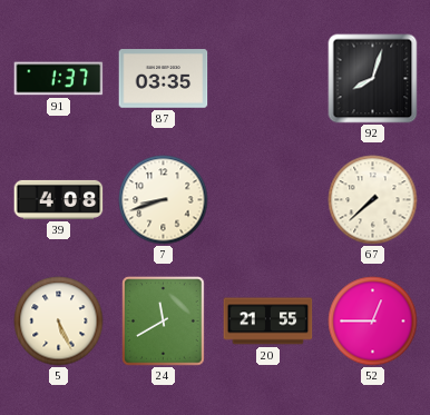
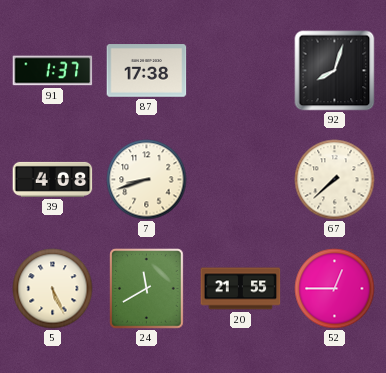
87: 03:35 -> 17:38
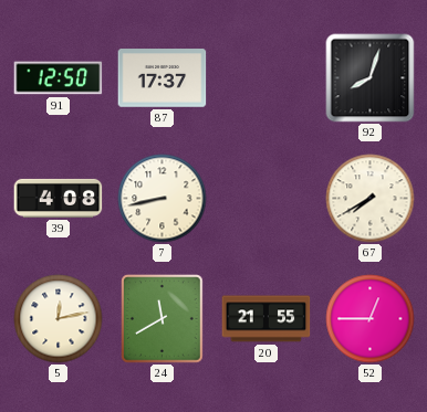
91: 1:37 -> 12:50
87: 17:38 -> 17:37
7: 8:42 -> 8:43
67: 7:38 -> 7:40
5: 5:26 -> 12:13
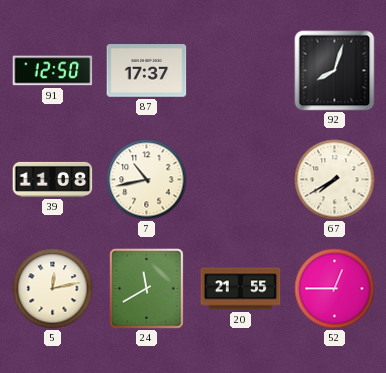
39: 4:08 -> 11:08
7: 8:43 -> 10:43
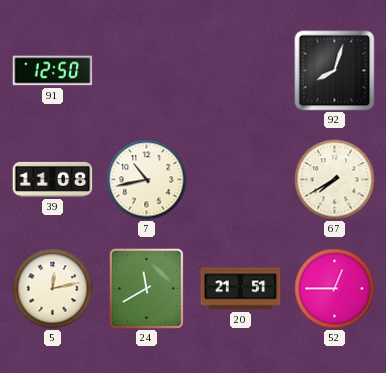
87: 17:37 -> none
20: 21:55 -> 21:51
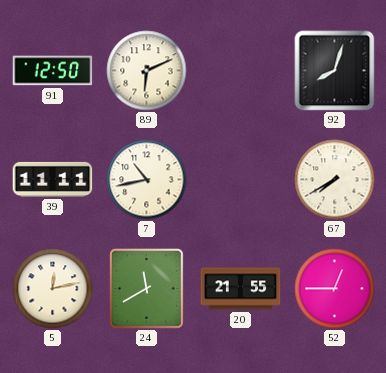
89: none -> 6:11
39: 11:08 -> 11:11
20: 21:51 -> 21:55
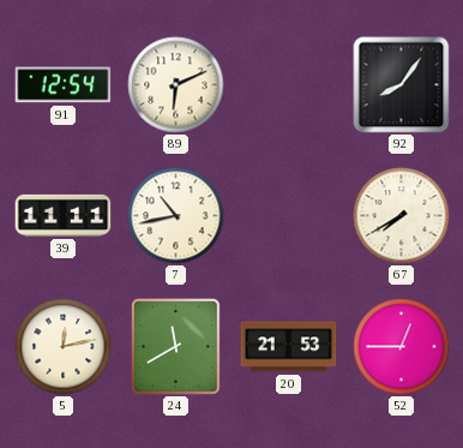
91: 12:50 -> 12:54
92: 8:03 -> 8:06
20: 21:55 -> 21:53
